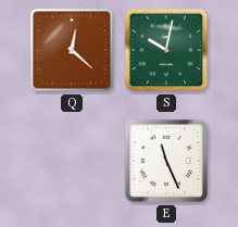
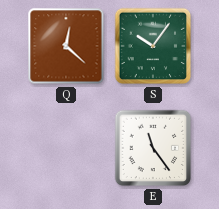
S: 10:02 -> 10:06
E: 11:26 -> 11:24
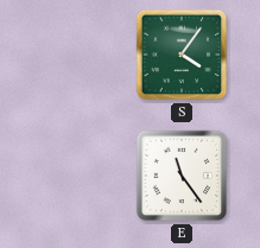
Q: 12:22 -> none
S: 10:06 -> 4:06
